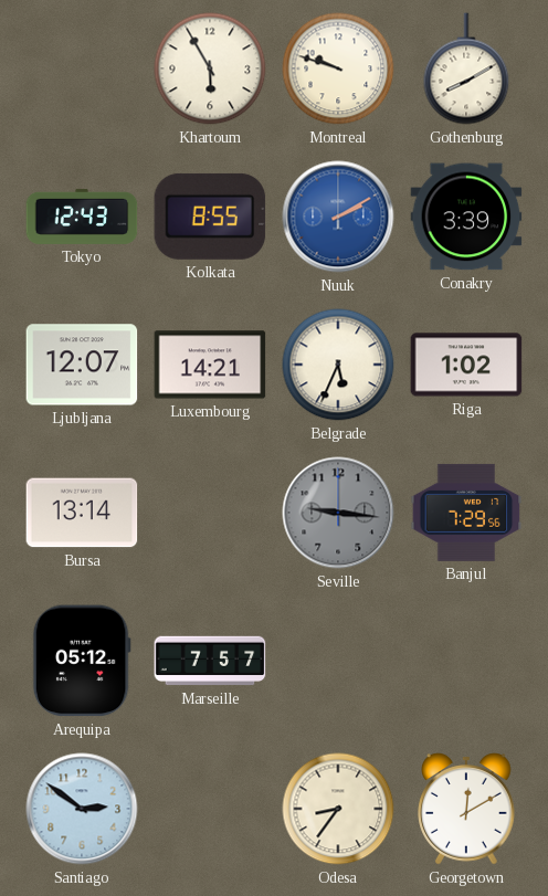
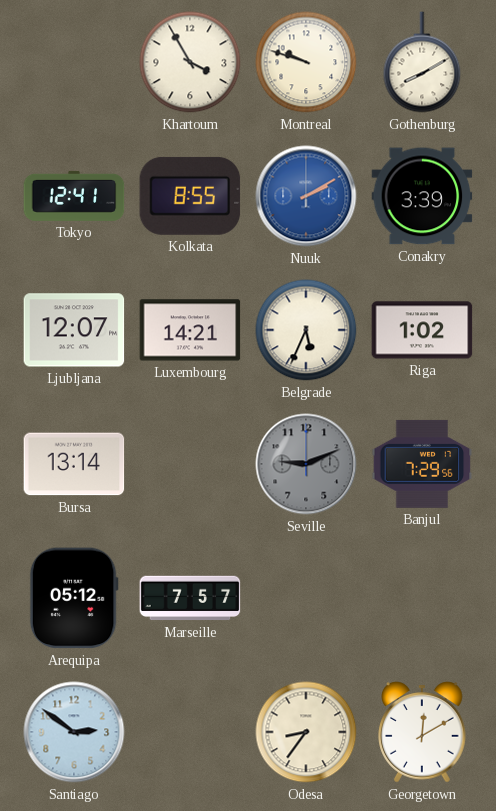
Khartoum: 5:55 -> 3:55
Tokyo: 12:43 -> 12:41
Seville: 9:16 -> 9:11
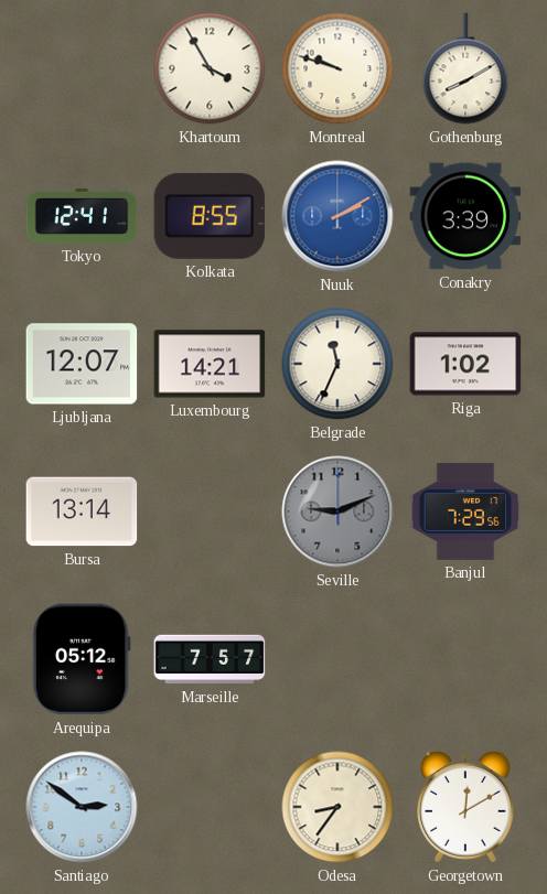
Belgrade: 5:34 -> 11:34
